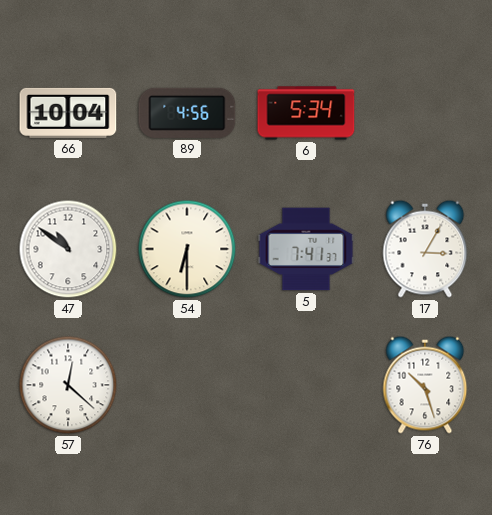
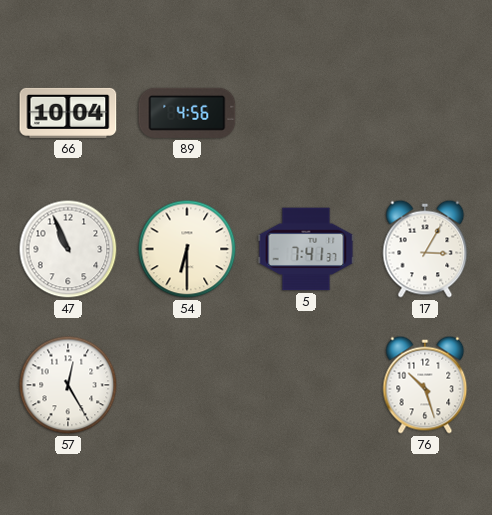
6: 5:34 -> none
47: 10:51 -> 10:56
57: 12:22 -> 12:25
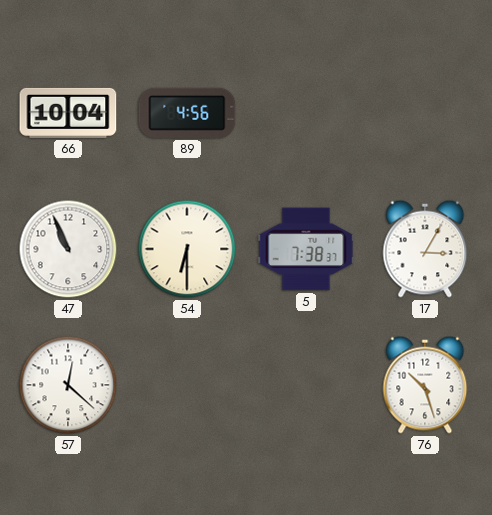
5: 7:41 -> 7:38
57: 12:25 -> 12:22
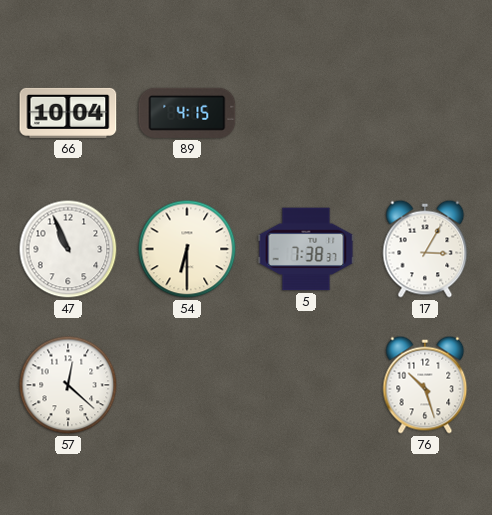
89: 4:56 -> 4:15
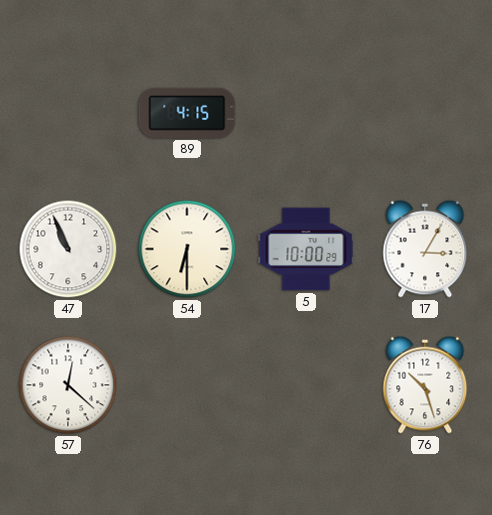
66: 10:04 -> none
5: 7:38 -> 10:00
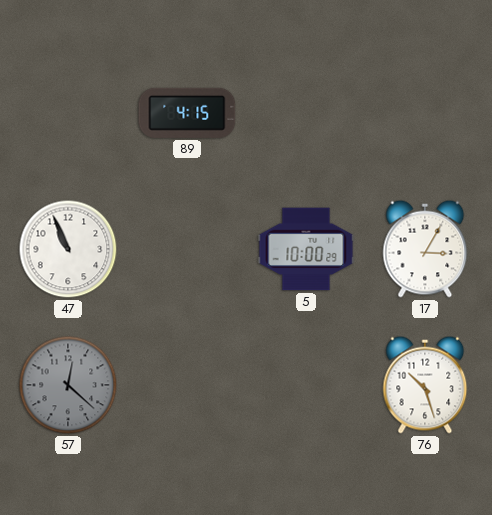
54: 6:30 -> none
57 dial: white -> grey
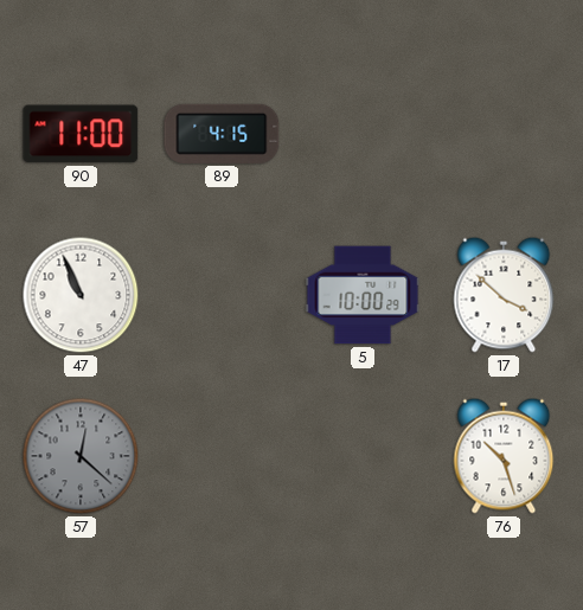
90: none -> 11:00
17: 3:05 -> 3:52
